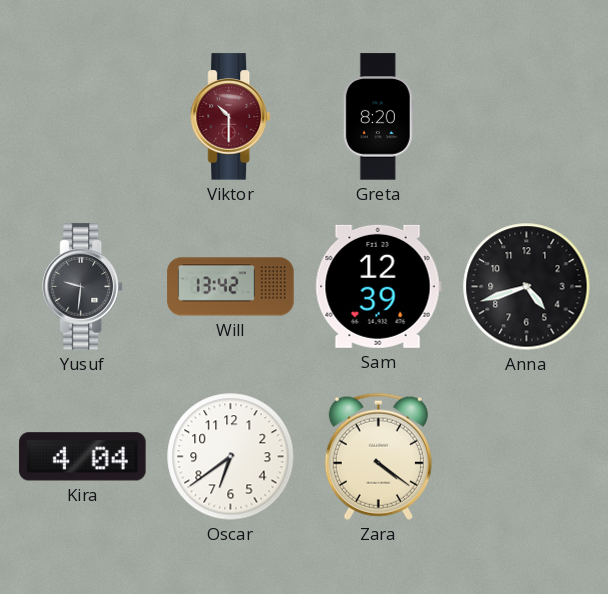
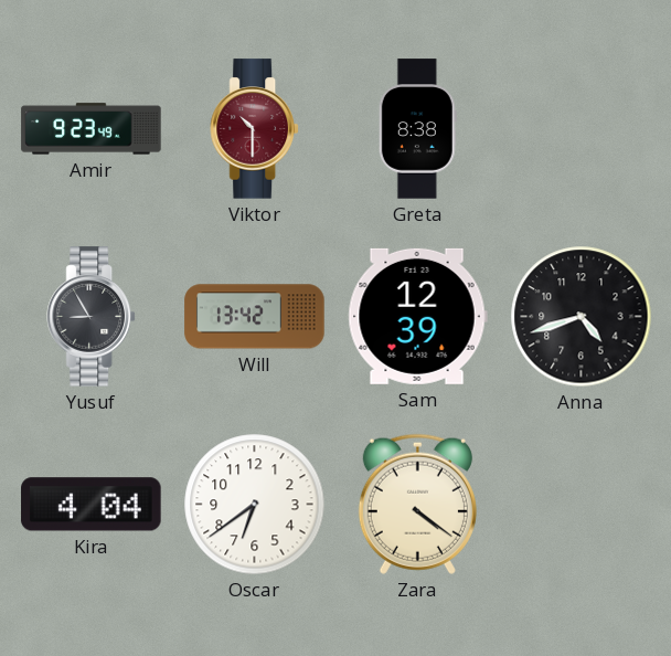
Amir: none -> 9:23
Greta: 8:20 -> 8:38
Yusuf: 9:31 -> 8:55
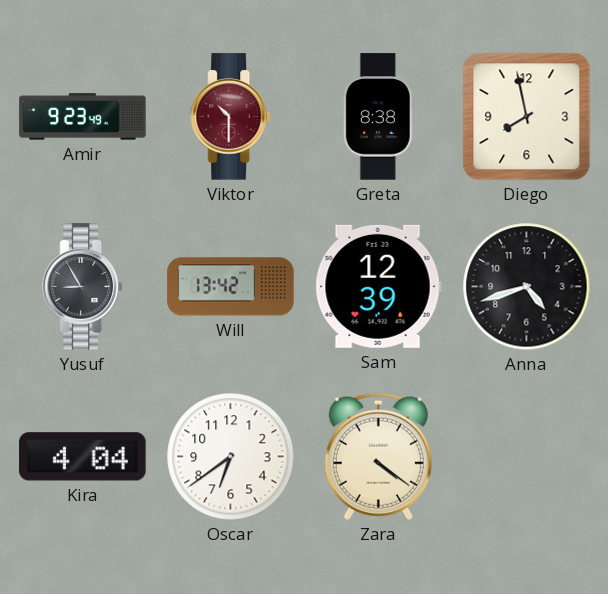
Diego: none -> 7:58
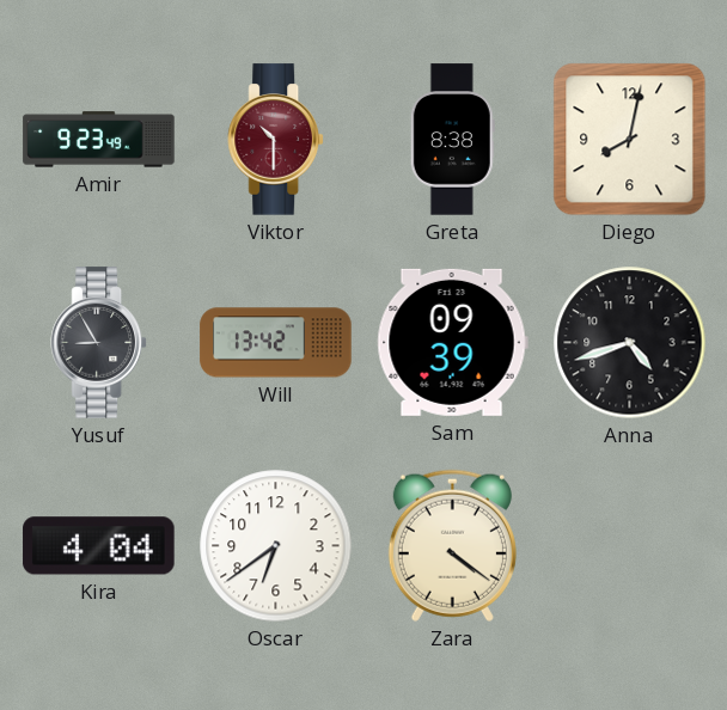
Diego: 7:58 -> 8:02
Sam: 12:39 -> 09:39
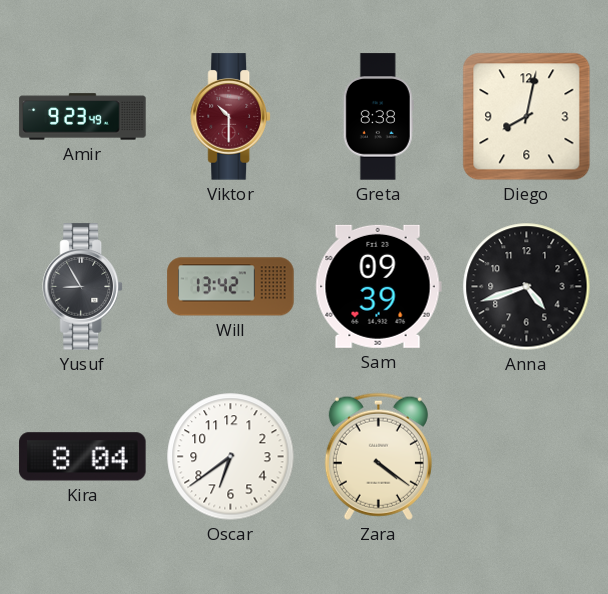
Kira: 4:04 -> 8:04
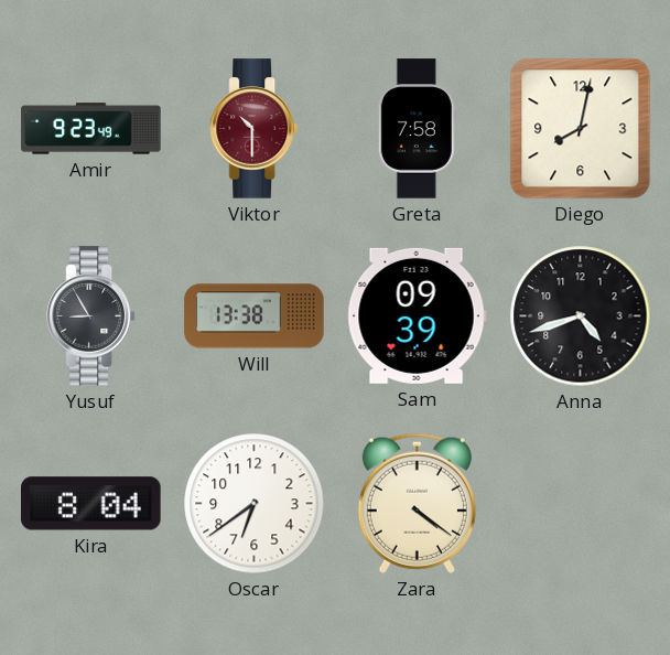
Greta: 8:38 -> 7:58
Will: 13:42 -> 13:38
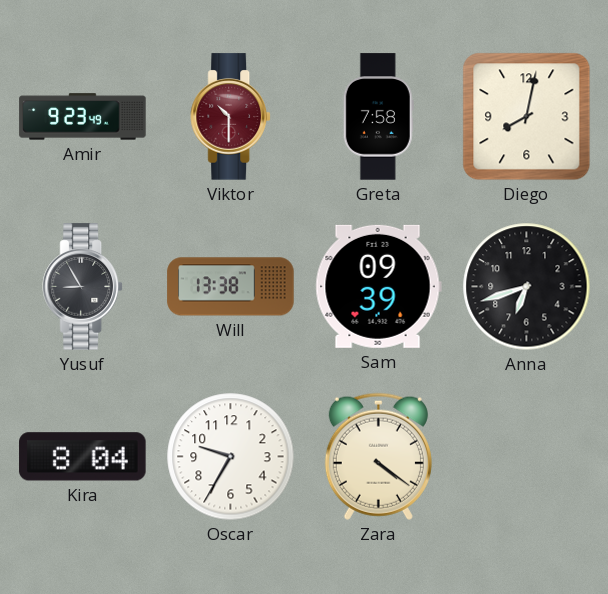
Anna: 4:42 -> 6:42
Oscar: 6:39 -> 9:35
